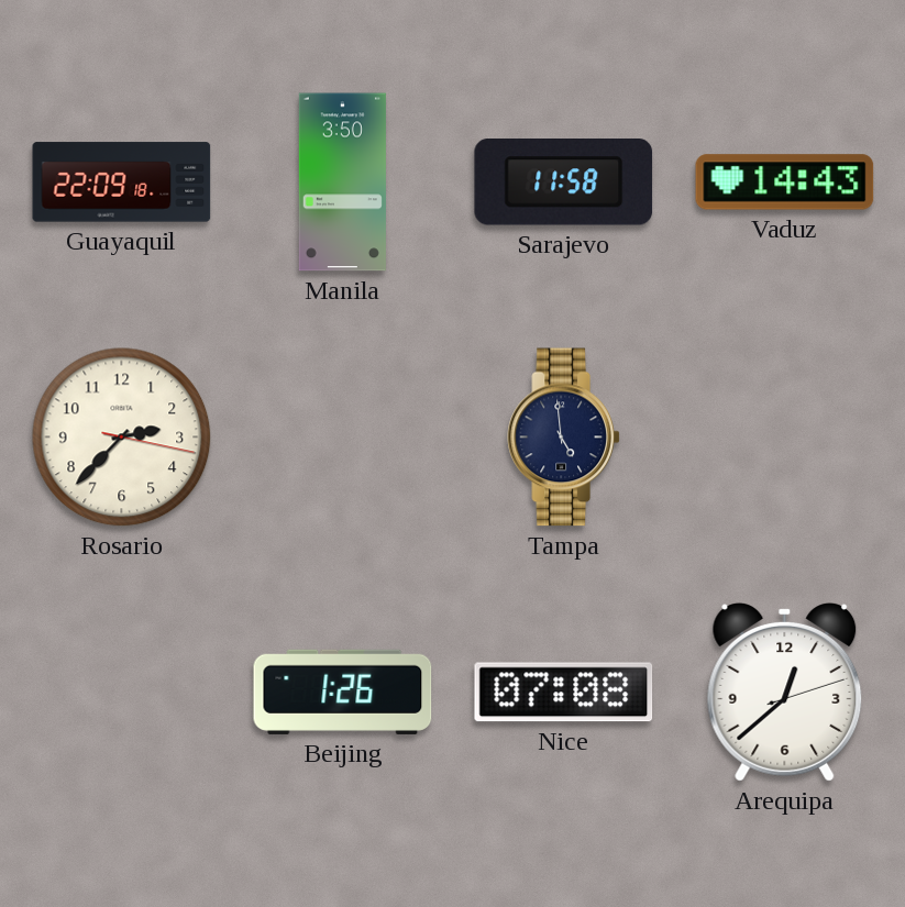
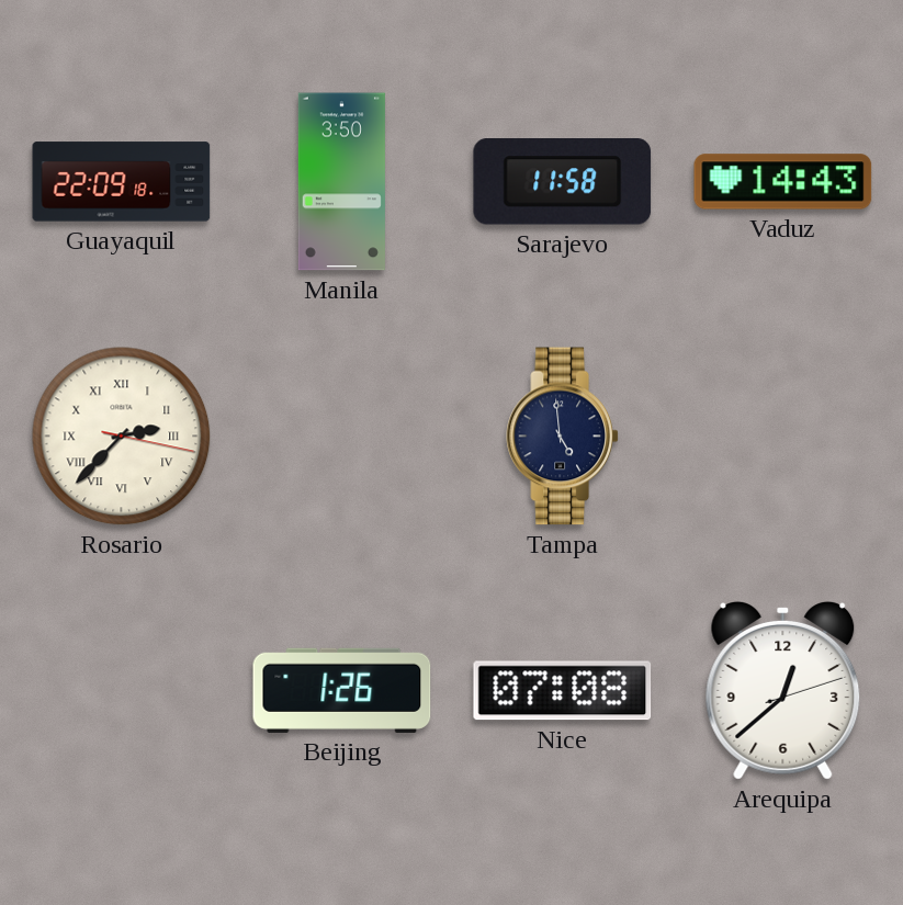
Rosario numerals: Arabic -> Roman
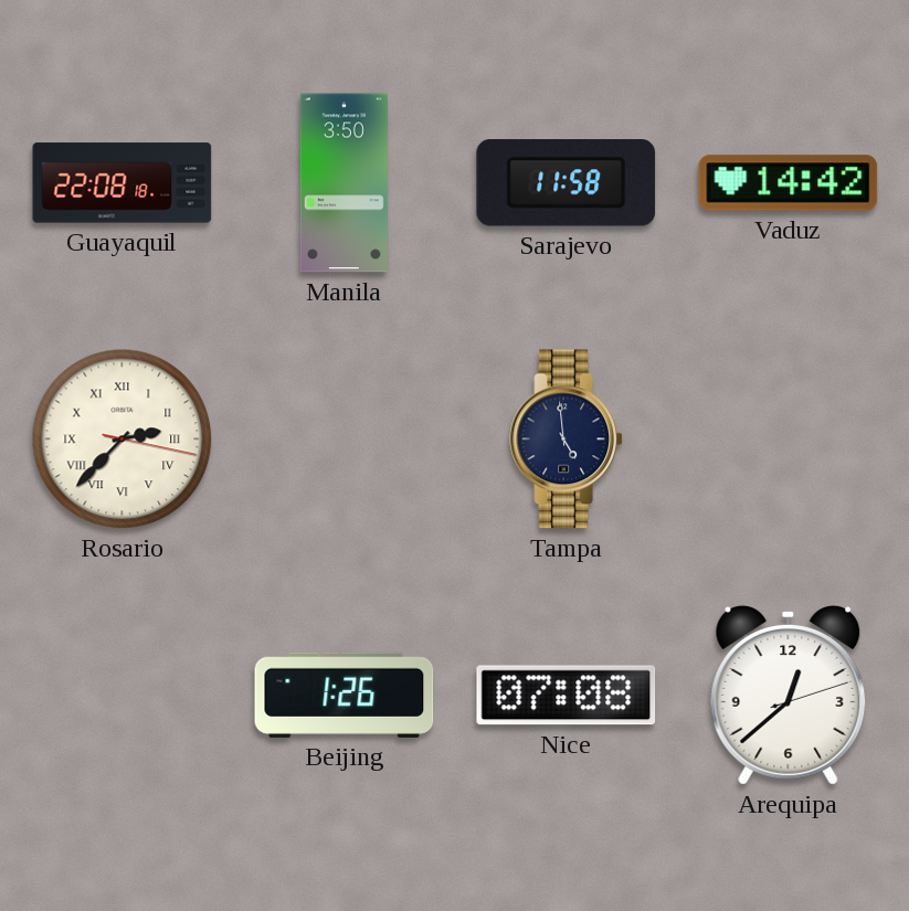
Guayaquil: 22:09 -> 22:08
Vaduz: 14:43 -> 14:42
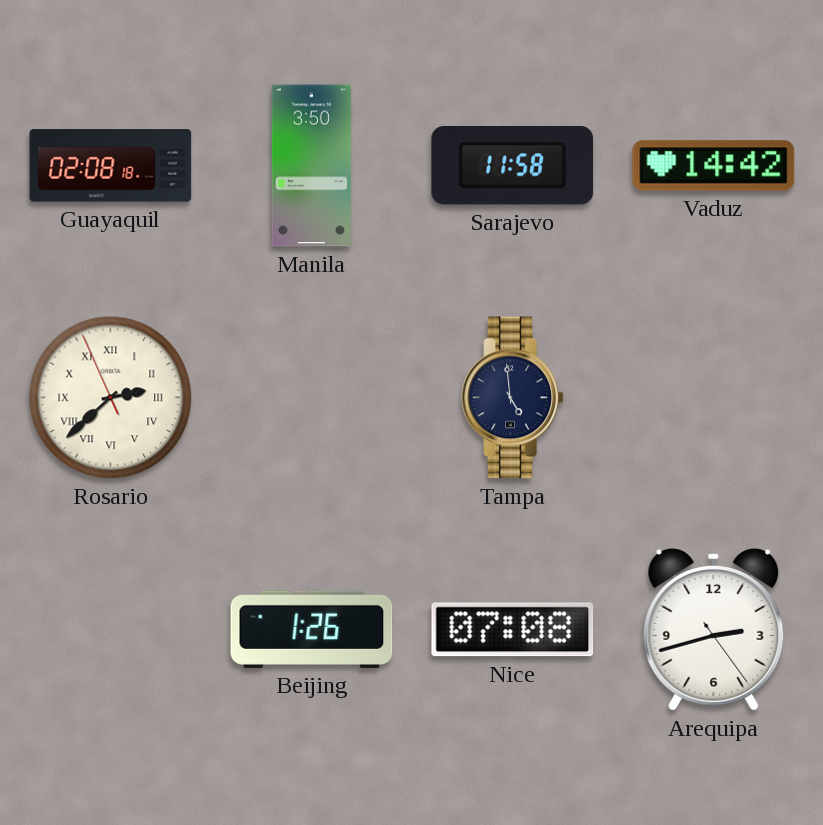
Guayaquil: 22:08 -> 02:08
Rosario: 2:37:17 -> 2:37:56
Arequipa: 12:38 -> 2:42
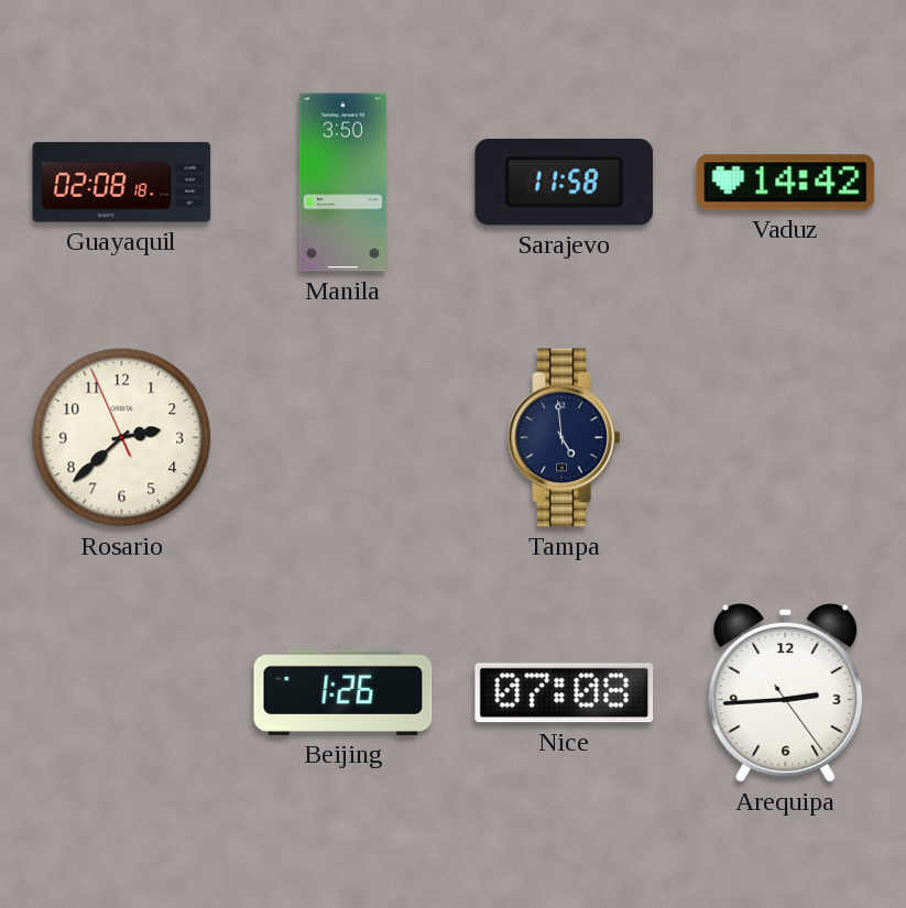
Rosario numerals: Roman -> Arabic
Arequipa: 2:42 -> 2:44
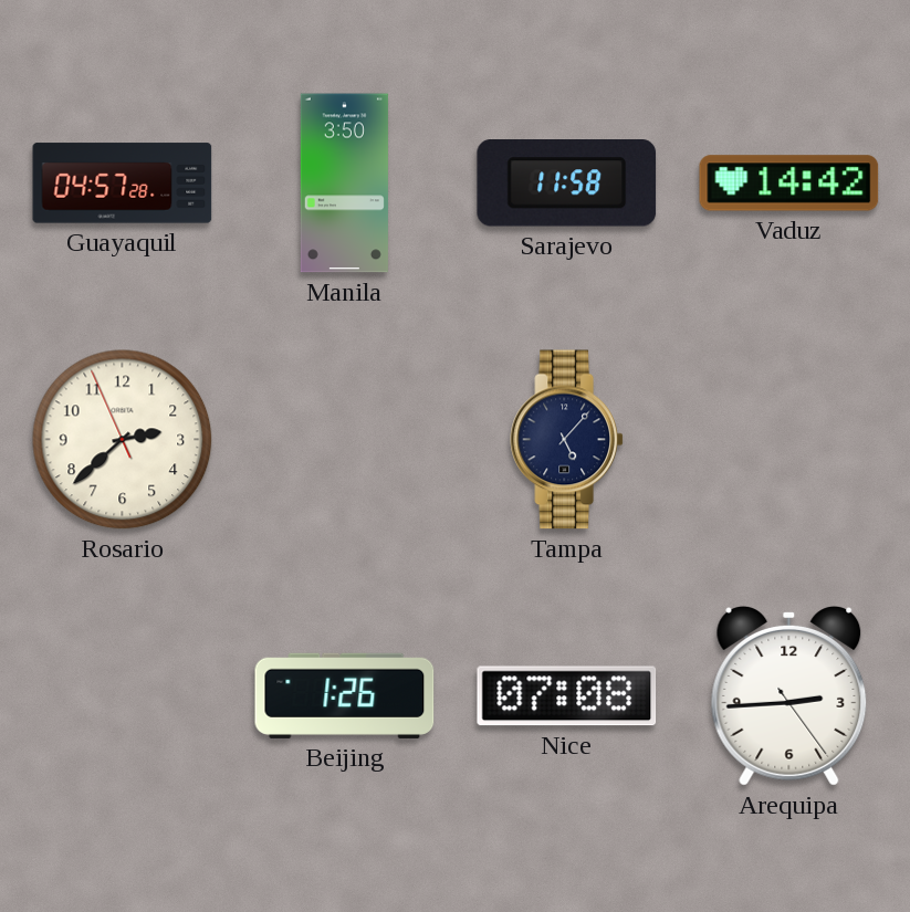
Guayaquil: 02:08 -> 04:57
Tampa: 4:59 -> 5:07
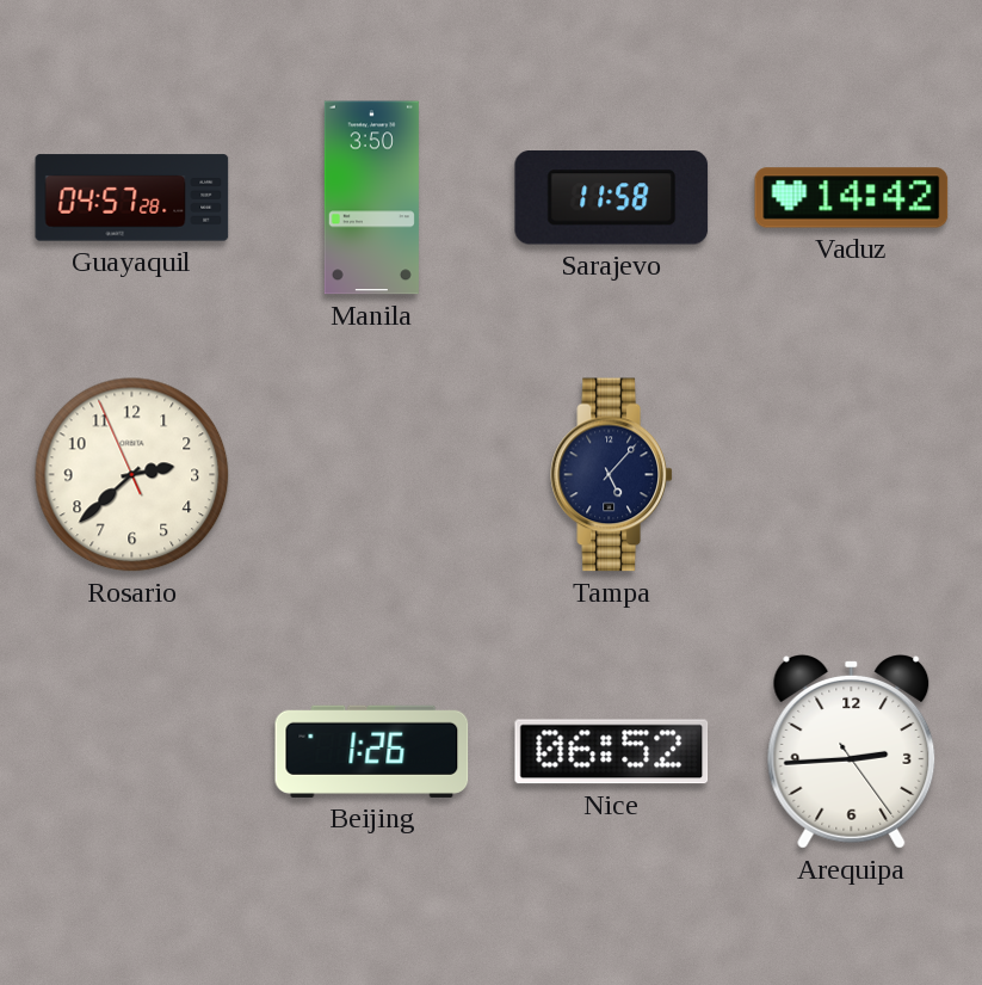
Nice: 07:08 -> 06:52
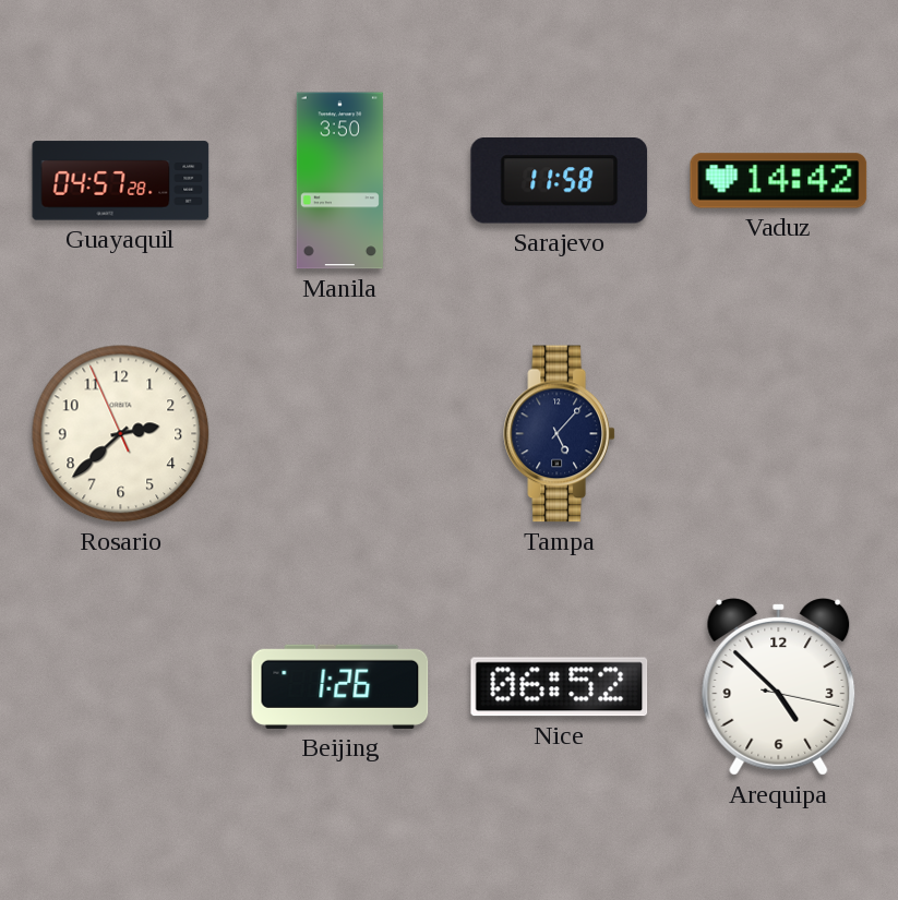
Arequipa: 2:44 -> 4:52
